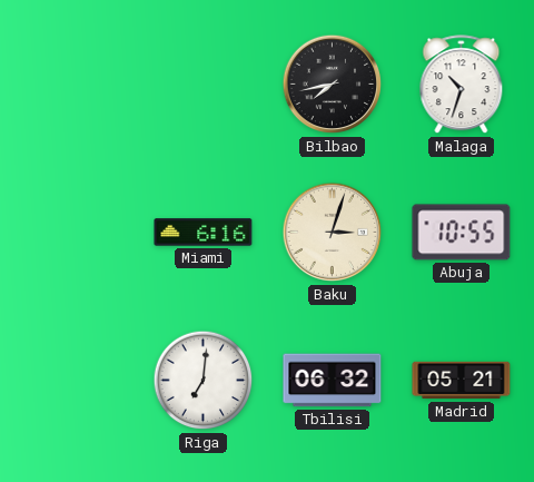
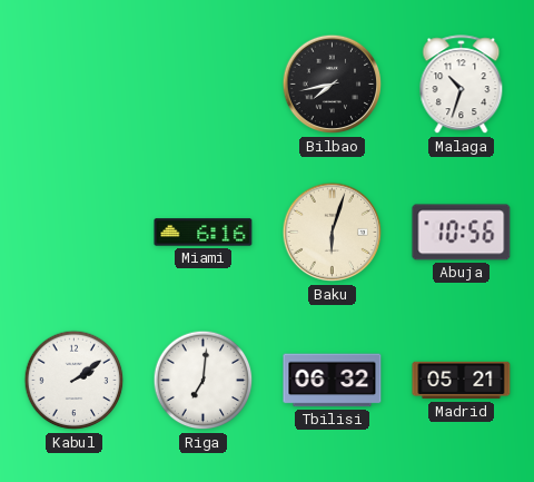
Baku: 3:03 -> 6:03
Abuja: 10:55 -> 10:56
Kabul: none -> 2:09
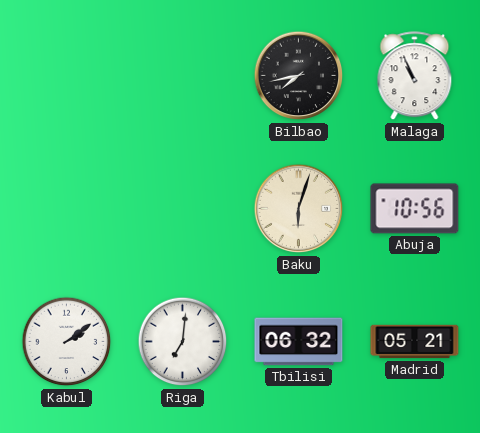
Malaga: 10:33 -> 10:56
Miami: 6:16 -> none
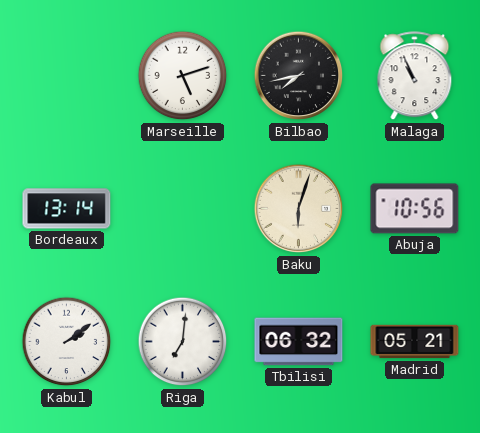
Marseille: none -> 5:12
Bordeaux: none -> 13:14
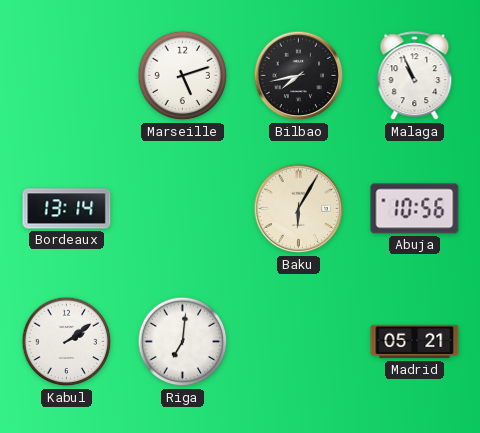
Baku: 6:03 -> 6:05
Tbilisi: 06:32 -> none
